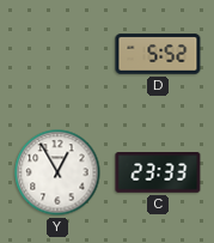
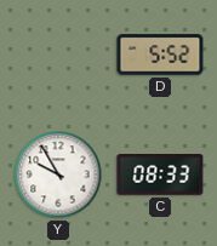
Y: 12:55 -> 9:55
C: 23:33 -> 08:33
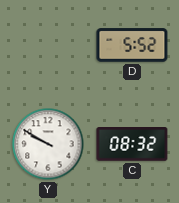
Y: 9:55 -> 9:50
C: 08:33 -> 08:32
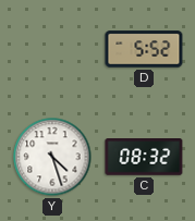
Y: 9:50 -> 4:27
